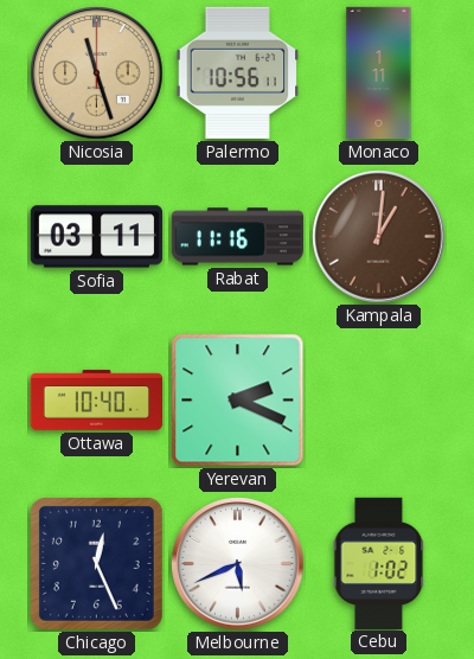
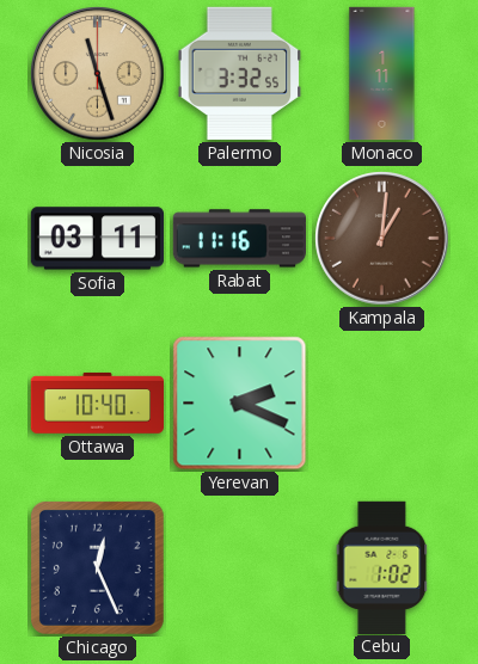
Palermo: 10:56 -> 3:32
Melbourne: 5:41 -> none
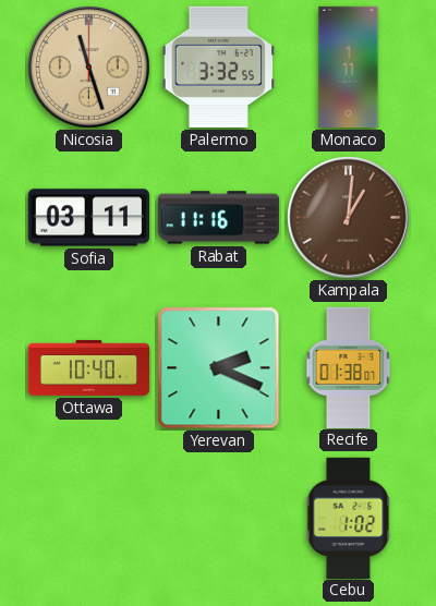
Recife: none -> 01:38
Chicago: 12:26 -> none
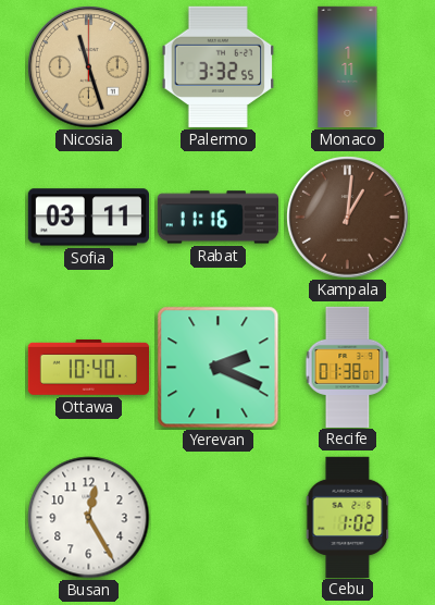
Busan: none -> 12:25
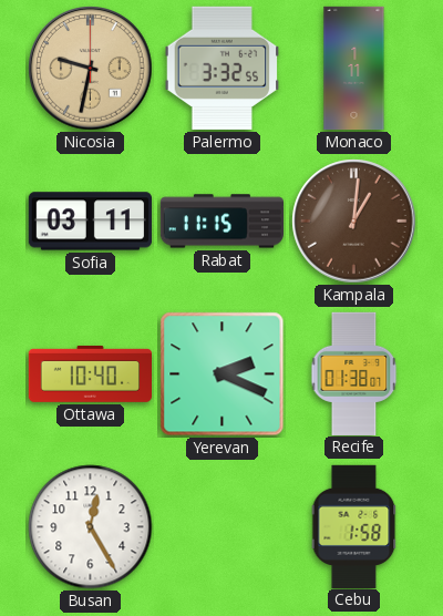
Nicosia: 11:27 -> 9:32
Rabat: 11:16 -> 11:15
Cebu: 1:02 -> 1:58
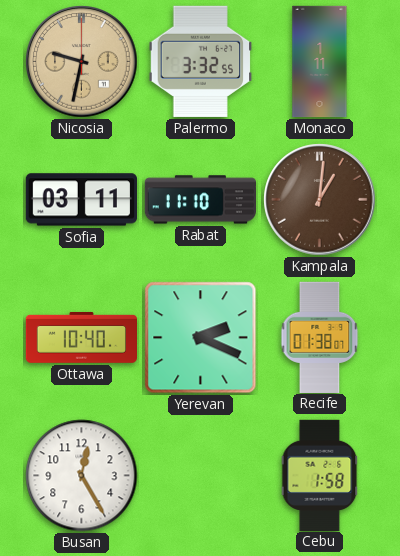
Rabat: 11:15 -> 11:10
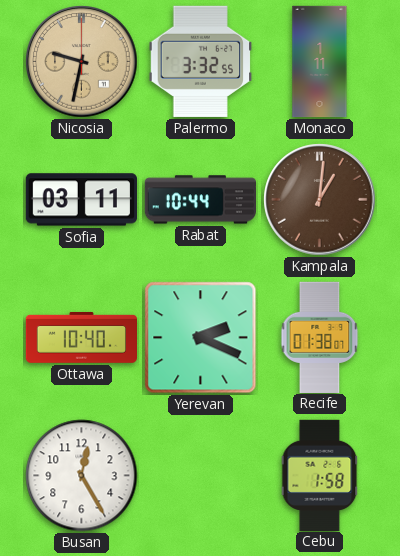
Rabat: 11:10 -> 10:44
